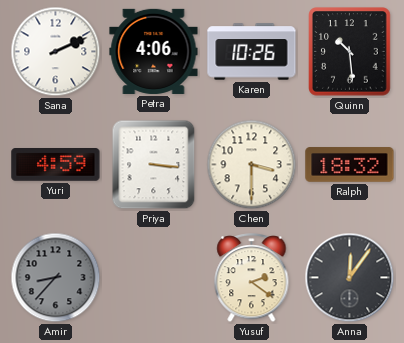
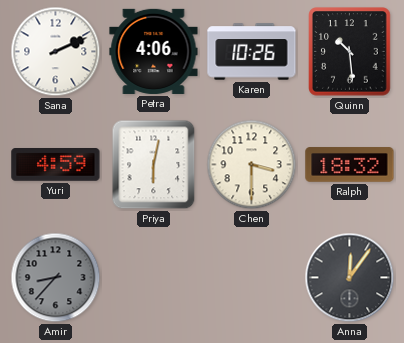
Priya: 3:16 -> 6:02
Yusuf: 2:21 -> none
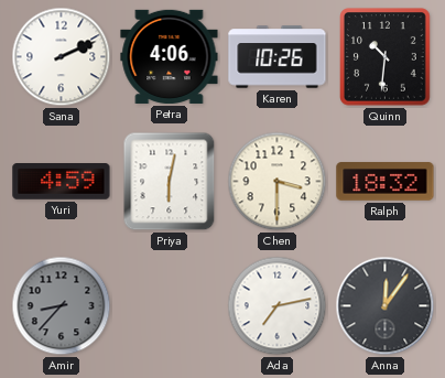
Quinn: 10:29 -> 10:31
Ada: none -> 7:13
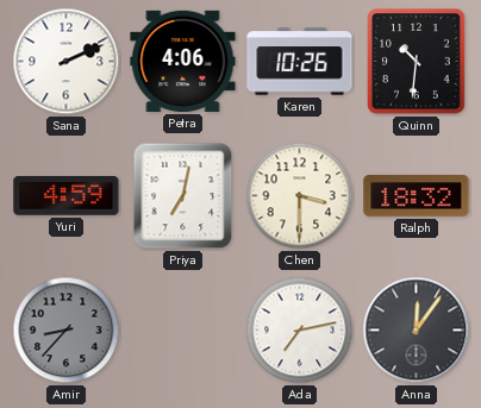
Priya: 6:02 -> 7:02
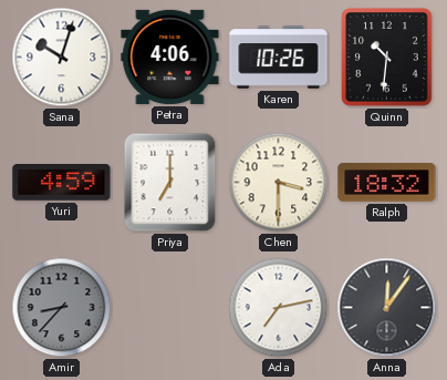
Sana: 2:11 -> 10:03
Priya: 7:02 -> 7:00
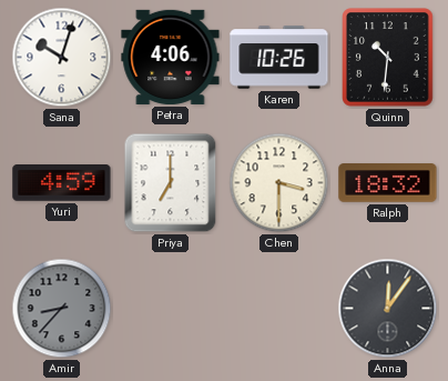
Ada: 7:13 -> none
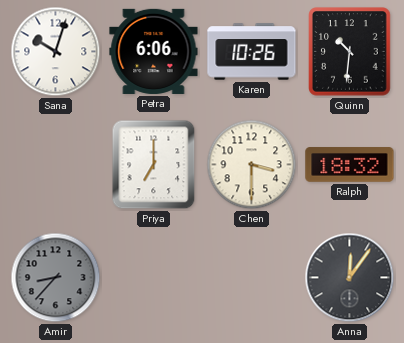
Petra: 4:06 -> 6:06
Yuri: 4:59 -> none
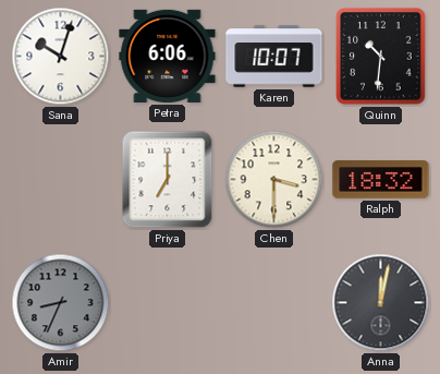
Karen: 10:26 -> 10:07
Amir: 8:37 -> 8:34
Anna: 12:06 -> 12:02
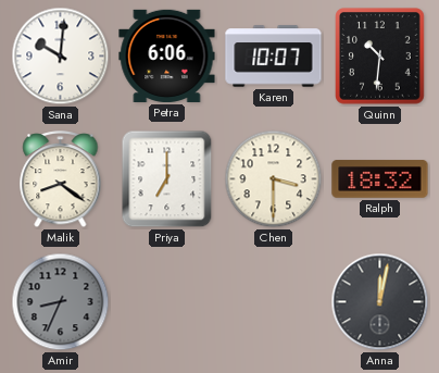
Sana: 10:03 -> 10:01
Malik: none -> 8:21
